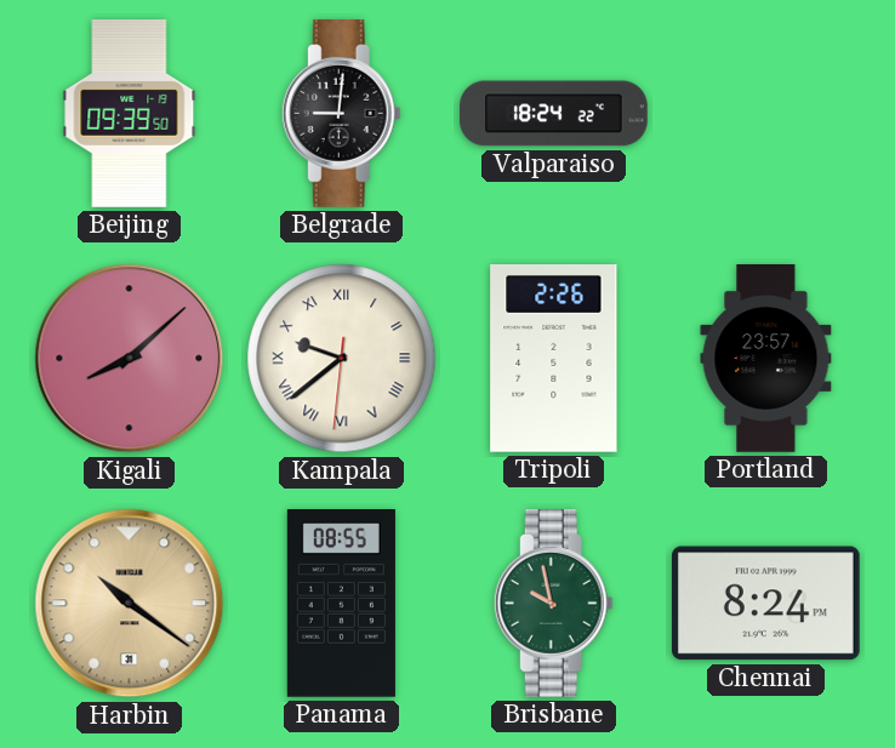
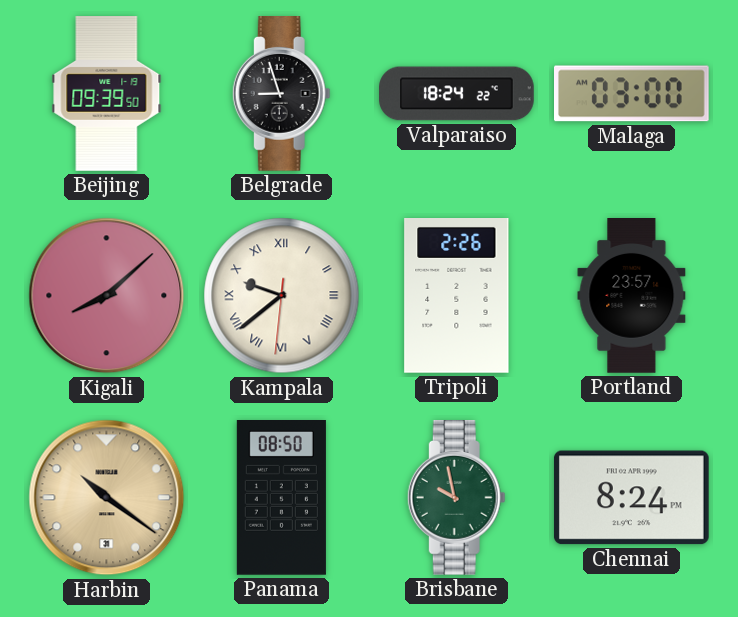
Belgrade: 9:01 -> 8:57
Malaga: none -> 03:00
Panama: 08:55 -> 08:50
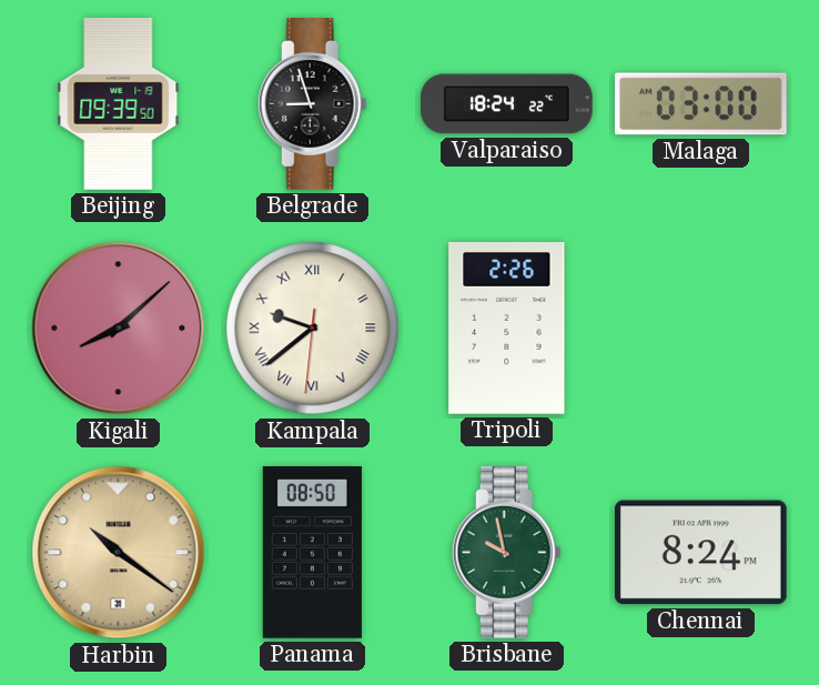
Portland: 23:57 -> none
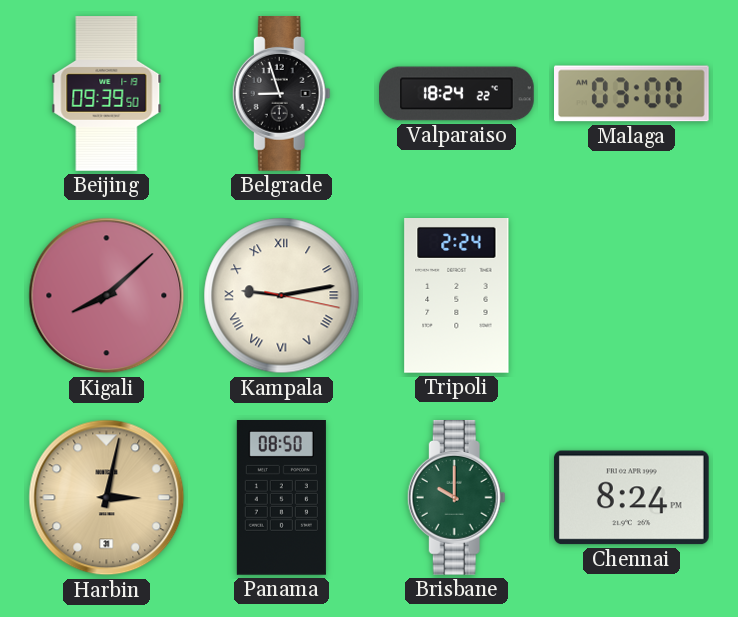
Kampala: 9:38 -> 9:13
Tripoli: 2:26 -> 2:24
Harbin: 10:21 -> 3:02
Brisbane: 9:58 -> 10:00
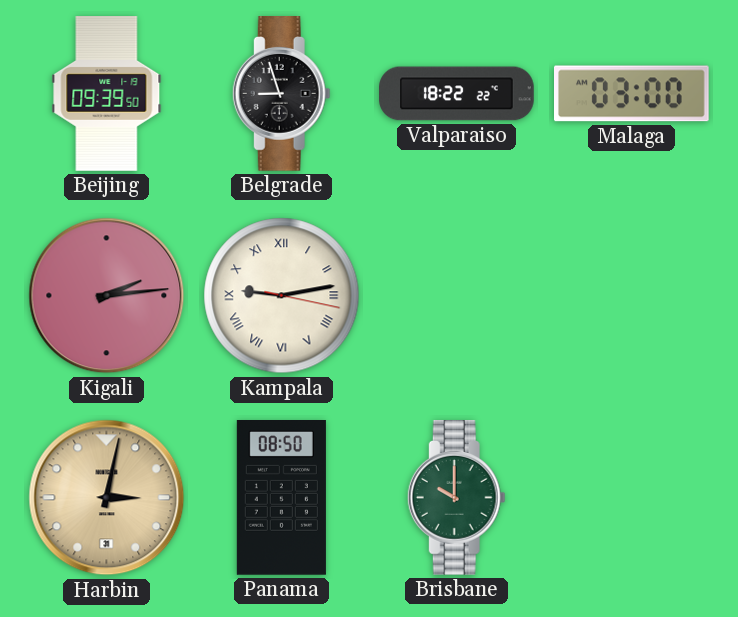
Valparaiso: 18:24 -> 18:22
Kigali: 8:08 -> 2:14
Tripoli: 2:24 -> none
Chennai: 8:24 -> none
